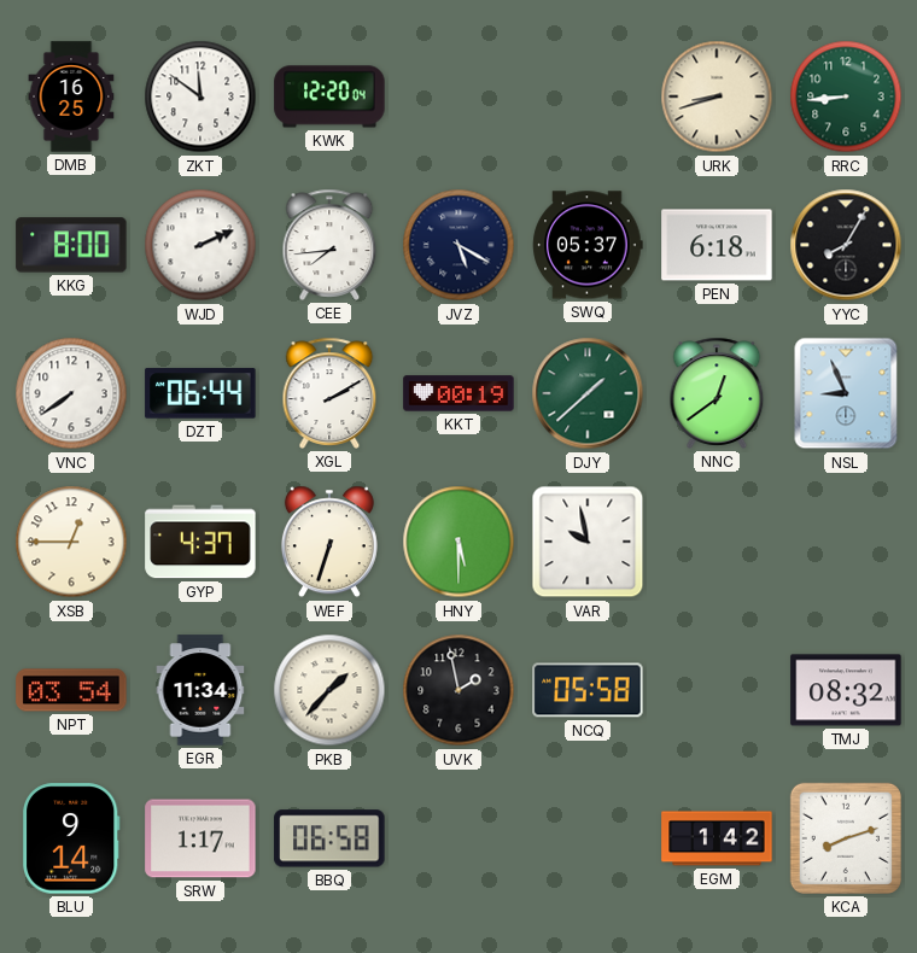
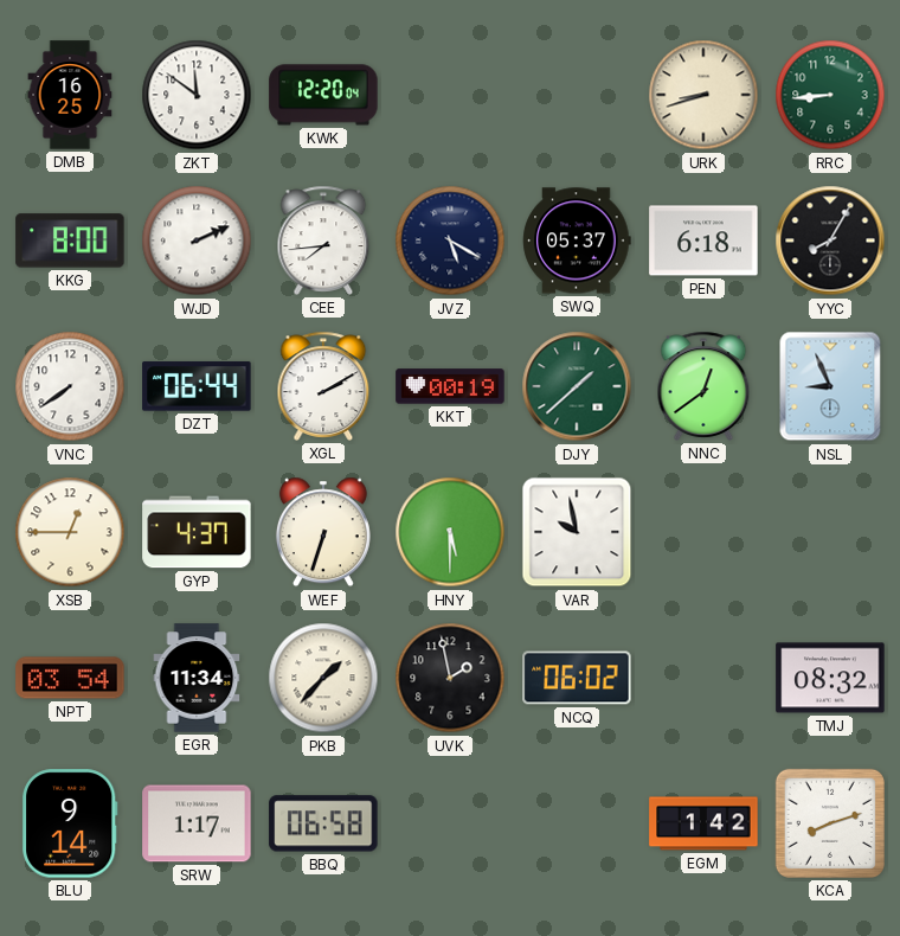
NCQ: 05:58 -> 06:02
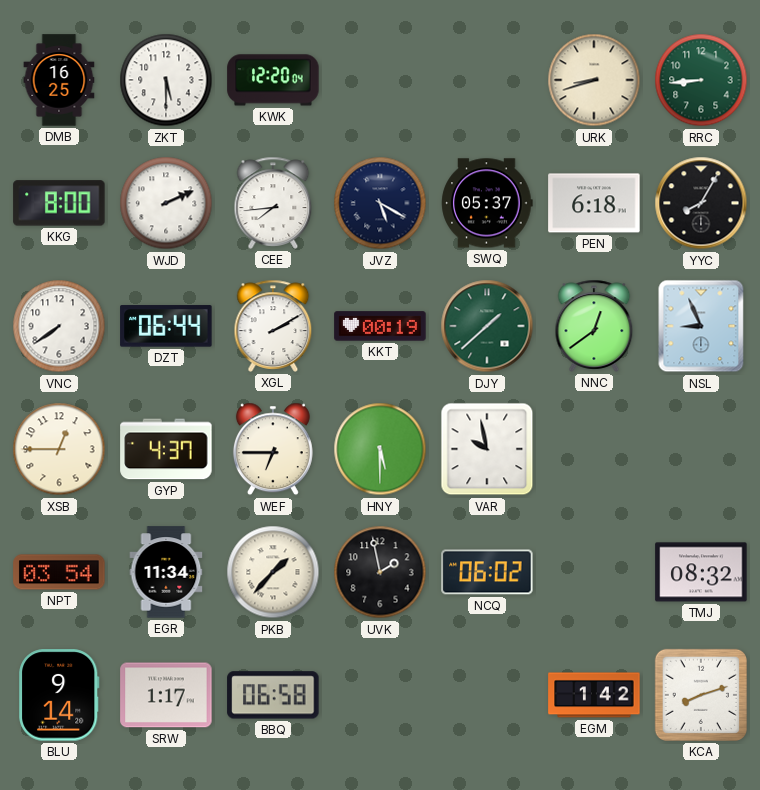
ZKT: 11:51 -> 5:30
WEF: 6:33 -> 6:45
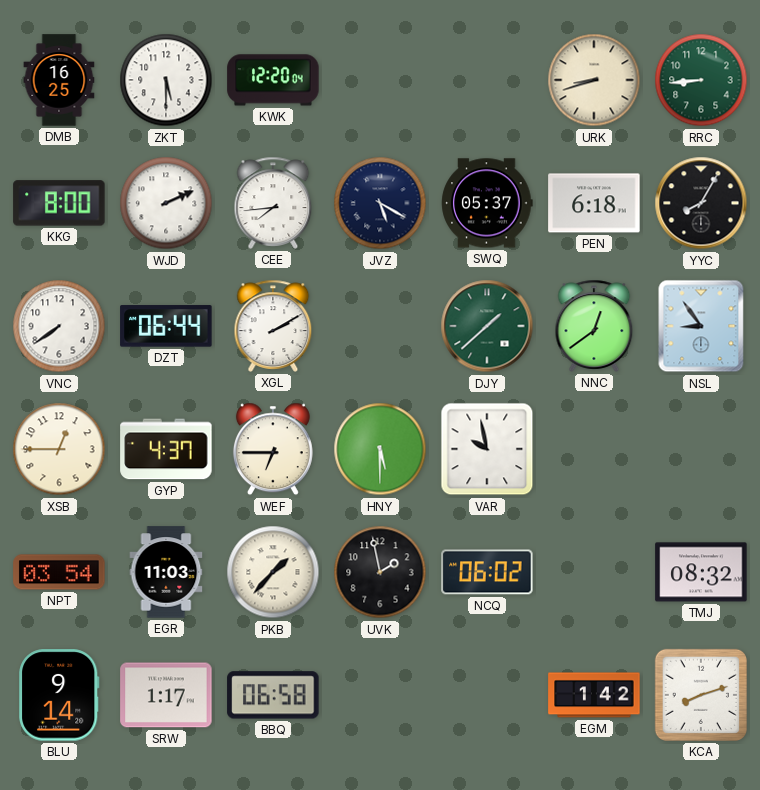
KKT: 00:19 -> none
NSL: 8:56 -> 8:54
EGR: 11:34 -> 11:03
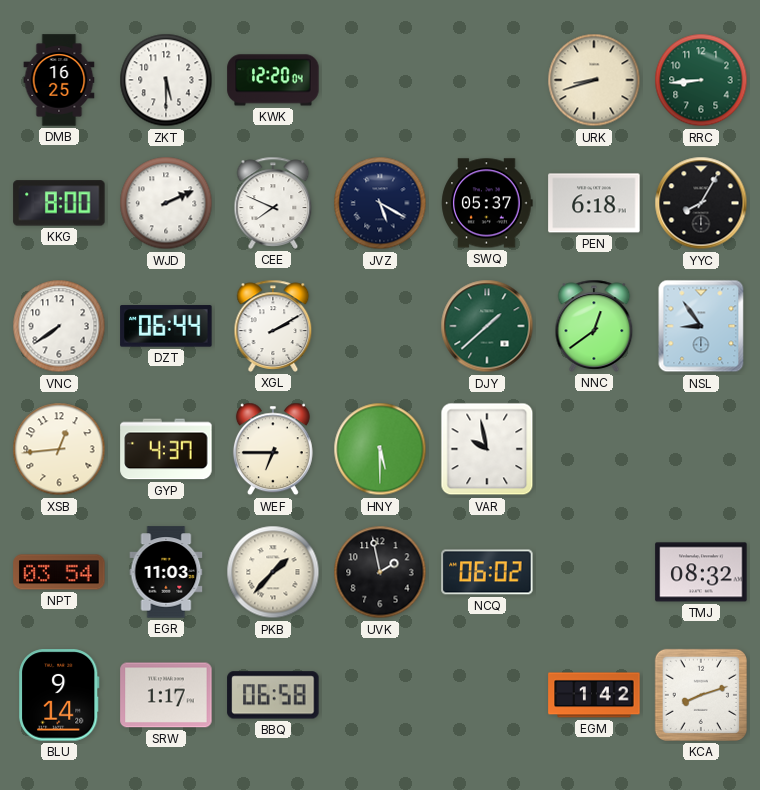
CEE: 7:44 -> 7:49
XSB: 12:45 -> 12:44
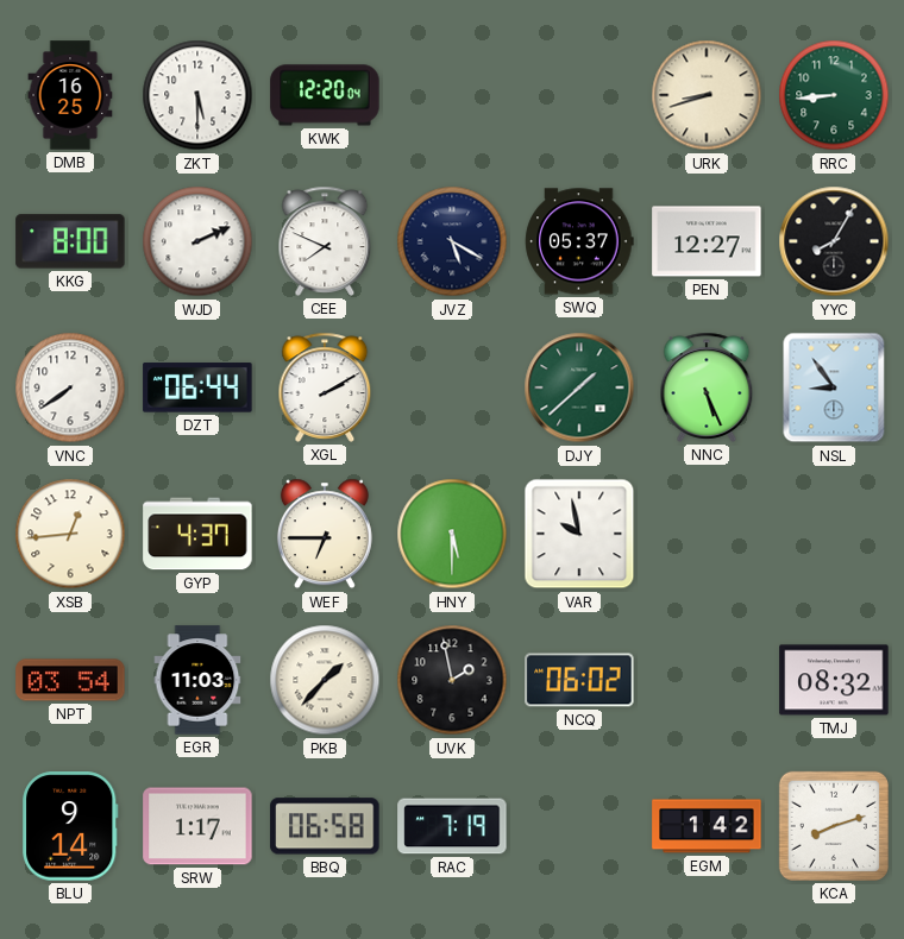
PEN: 6:18 -> 12:27
NNC: 12:39 -> 5:26
RAC: none -> 7:19
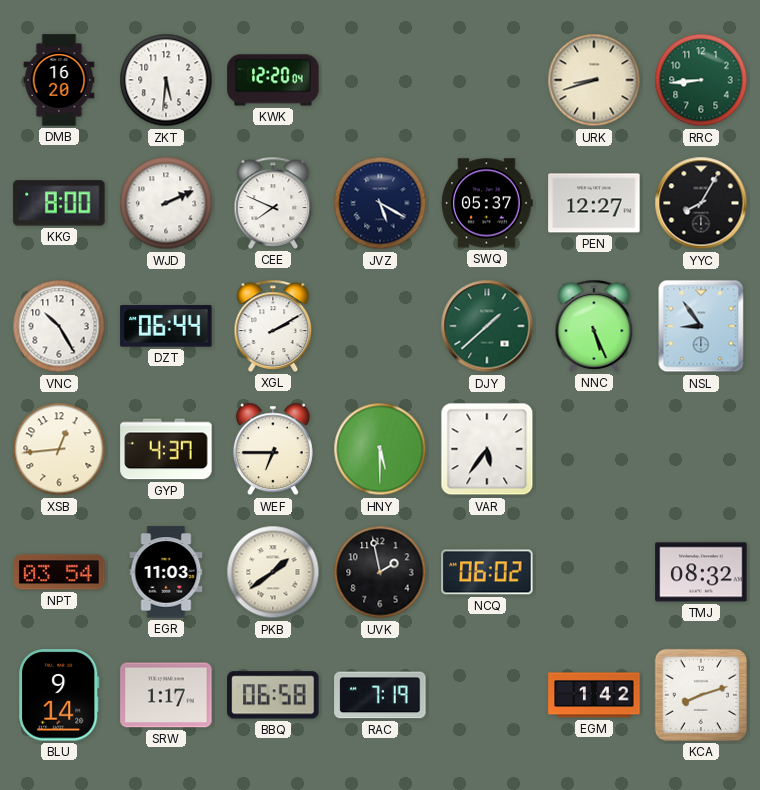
DMB: 16:25 -> 16:20
ZKT: 5:30 -> 5:31
VNC: 7:39 -> 10:25
VAR: 9:58 -> 5:36
PKB: 1:37 -> 1:39
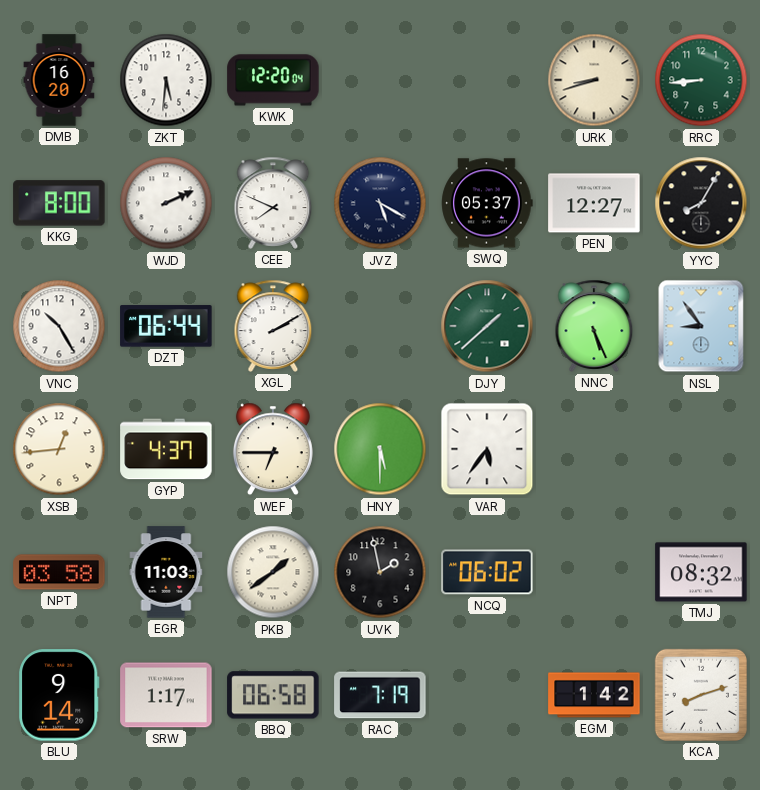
NPT: 03:54 -> 03:58
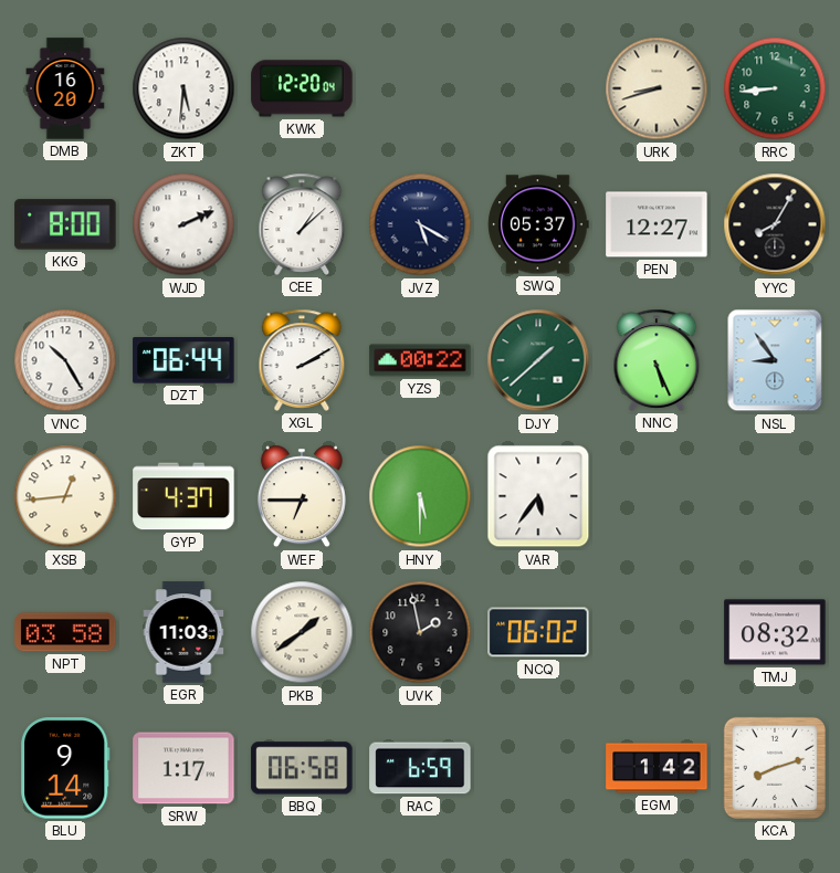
CEE: 7:49 -> 1:08
YZS: none -> 00:22
RAC: 7:19 -> 6:59
